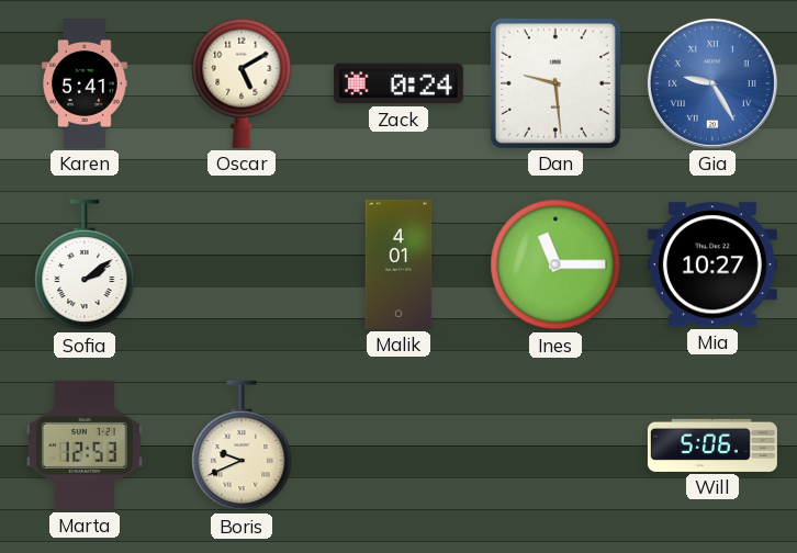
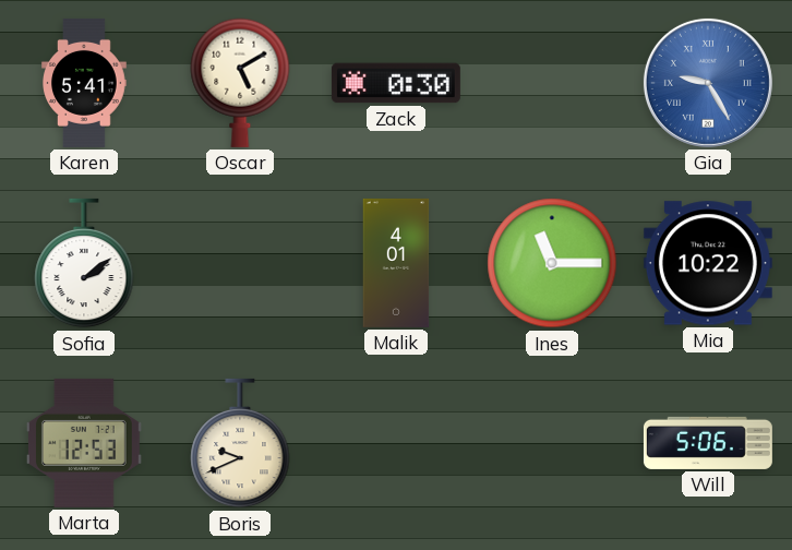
Zack: 0:24 -> 0:30
Dan: 9:29 -> none
Mia: 10:27 -> 10:22
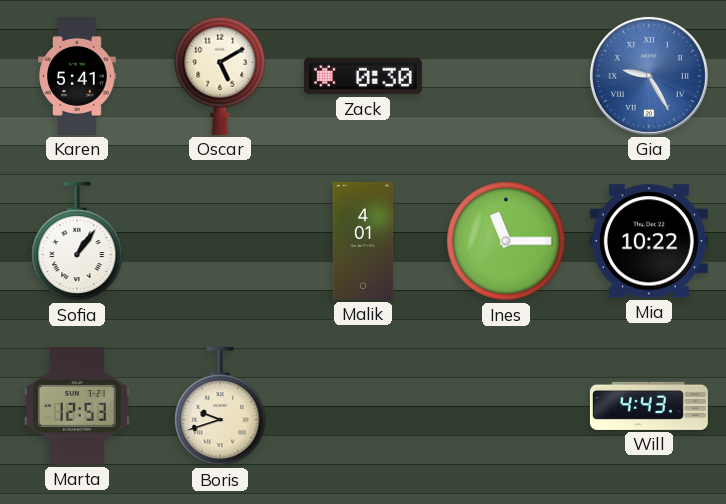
Sofia: 2:09 -> 1:06
Boris: 9:41 -> 9:42
Will: 5:06 -> 4:43
